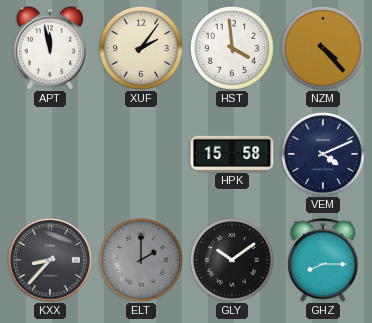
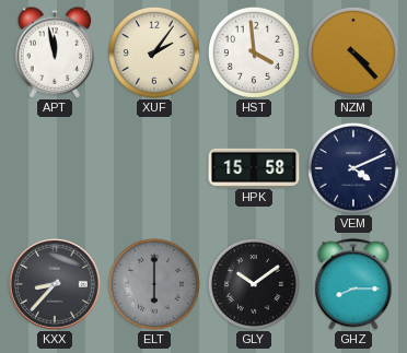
ELT: 2:00 -> 6:00
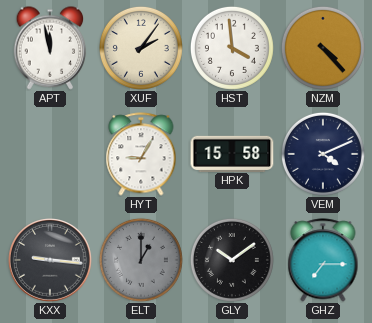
HYT: none -> 9:05
KXX: 8:37 -> 9:16
ELT: 6:00 -> 1:00
GHZ: 8:15 -> 7:15
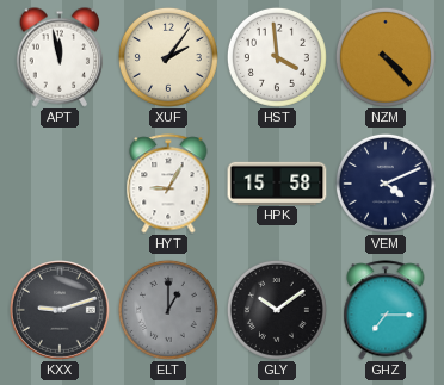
KXX: 9:16 -> 9:12
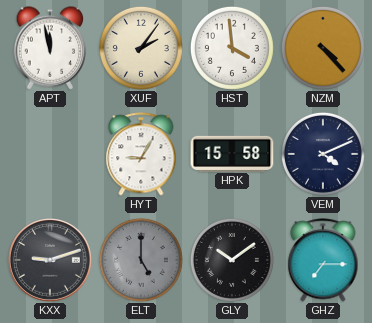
ELT: 1:00 -> 5:00
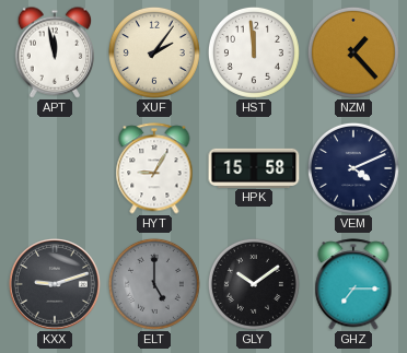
HST: 3:59 -> 11:59
NZM: 4:23 -> 1:23
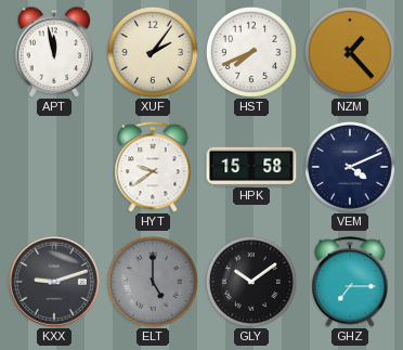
HST: 11:59 -> 7:41
HYT: 9:05 -> 9:39
